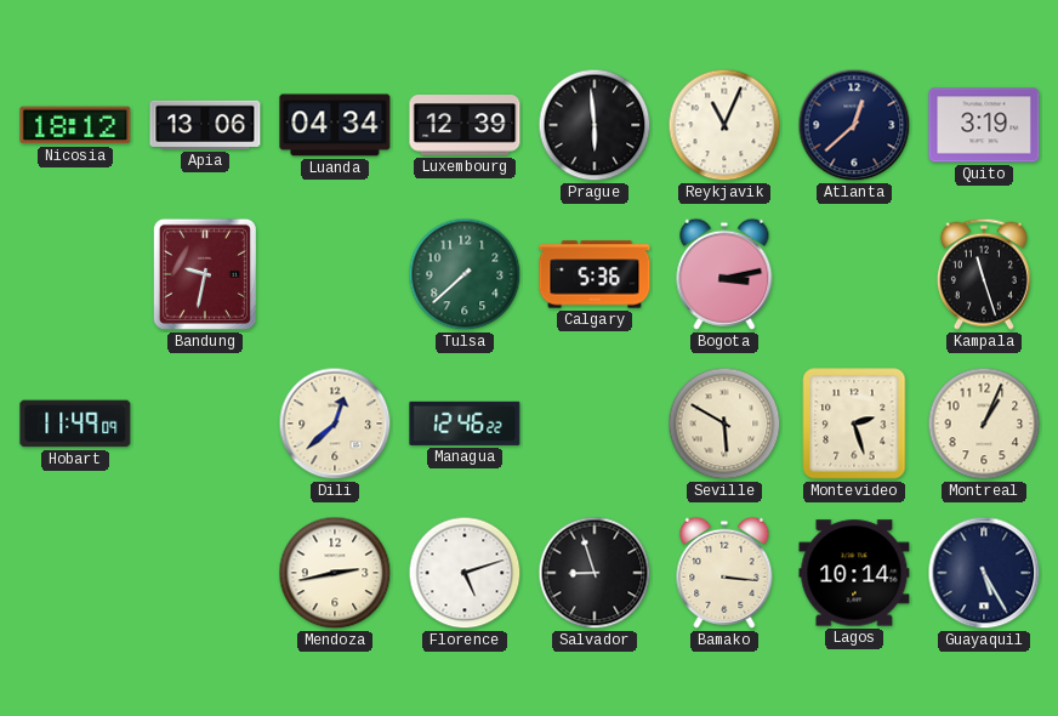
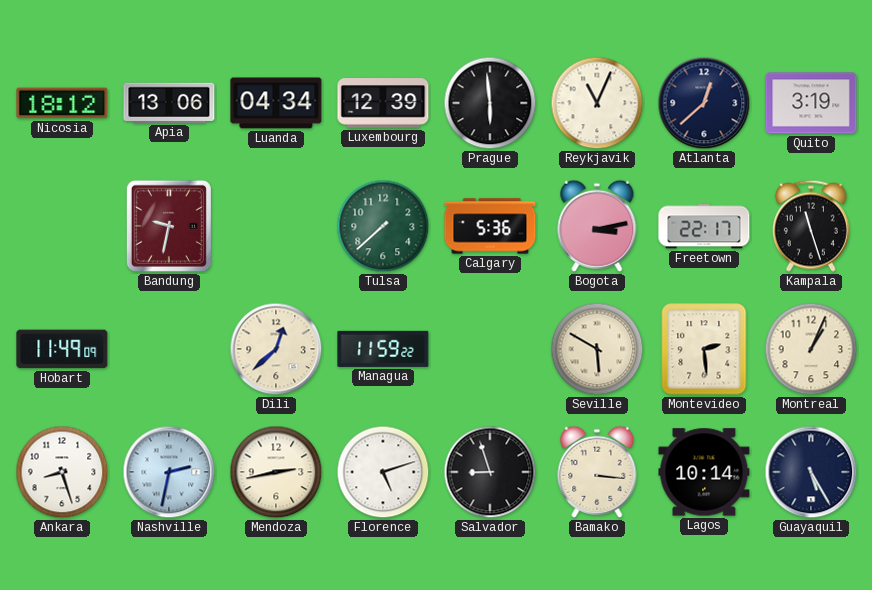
Freetown: none -> 22:17
Managua: 12:46 -> 11:59
Montevideo: 2:27 -> 2:29
Ankara: none -> 8:27
Nashville: none -> 2:32
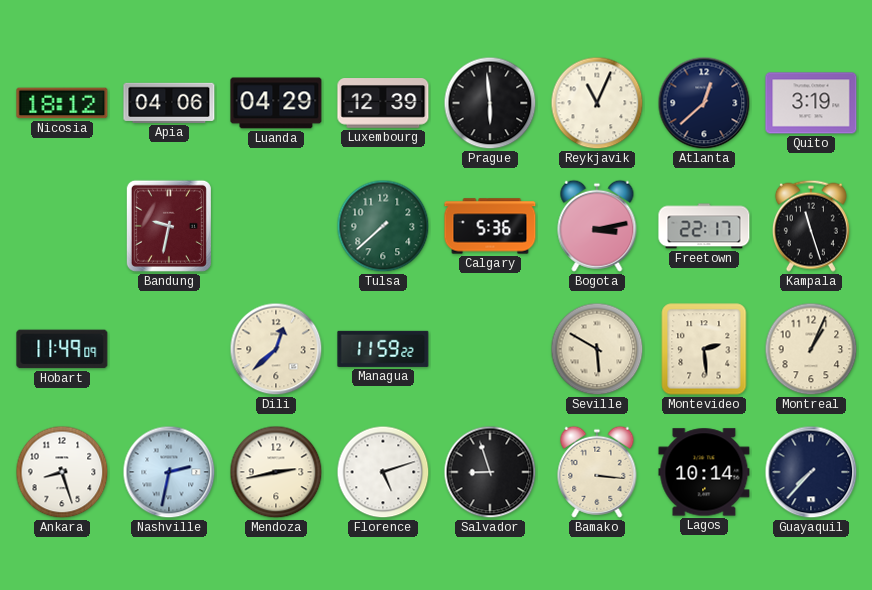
Apia: 13:06 -> 04:06
Luanda: 04:34 -> 04:29
Guayaquil: 5:25 -> 7:37
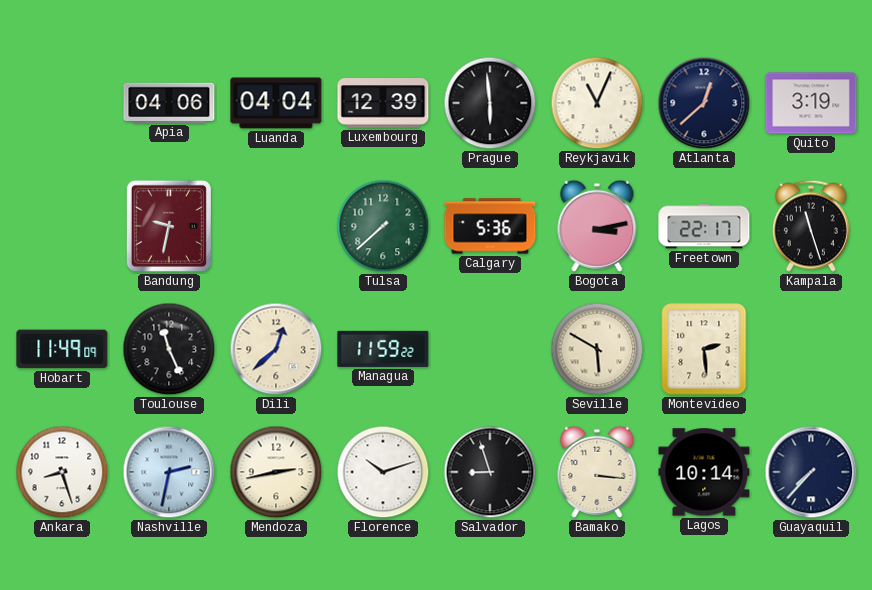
Nicosia: 18:12 -> none
Luanda: 04:29 -> 04:04
Toulouse: none -> 11:26
Montreal: 1:04 -> none
Florence: 5:12 -> 10:12
